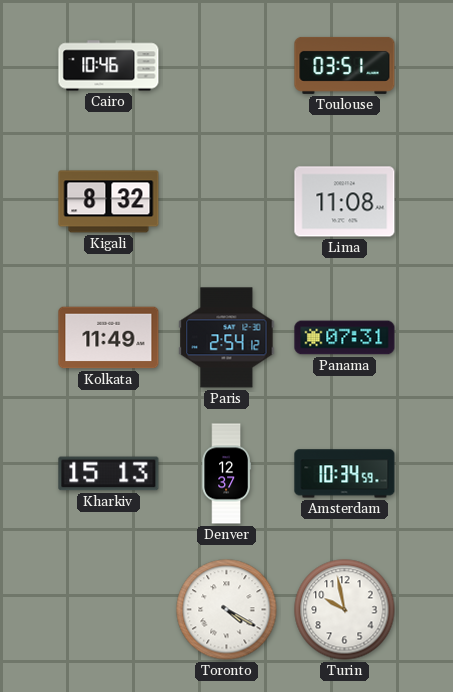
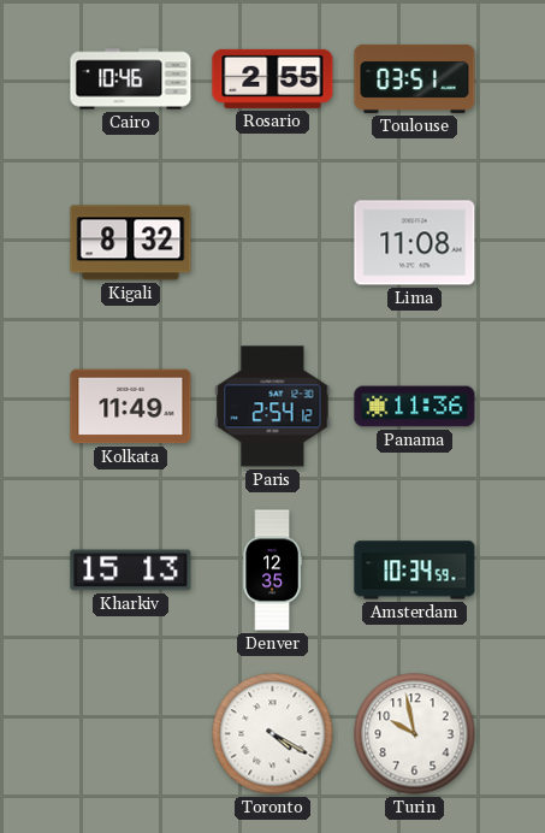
Rosario: none -> 2:55
Panama: 07:31 -> 11:36
Denver: 12:37 -> 12:35
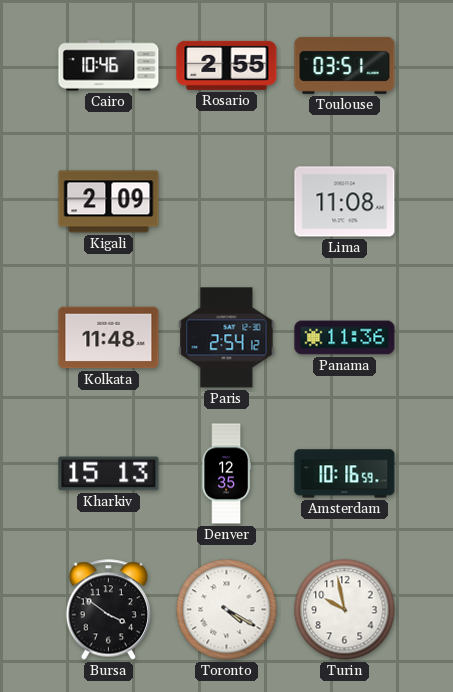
Kigali: 8:32 -> 2:09
Kolkata: 11:49 -> 11:48
Amsterdam: 10:34 -> 10:16
Bursa: none -> 3:51
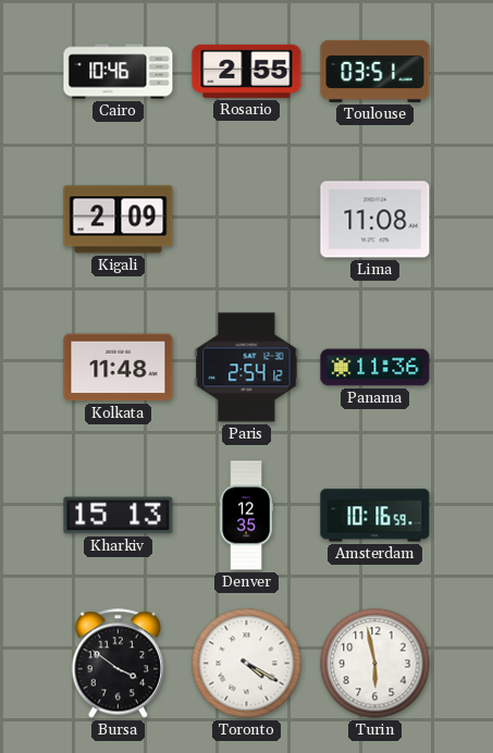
Turin: 9:58 -> 5:58
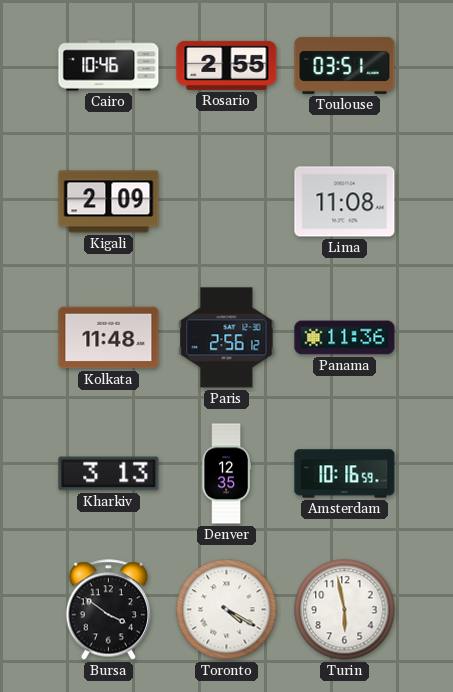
Paris: 2:54 -> 2:56
Kharkiv: 15:13 -> 3:13
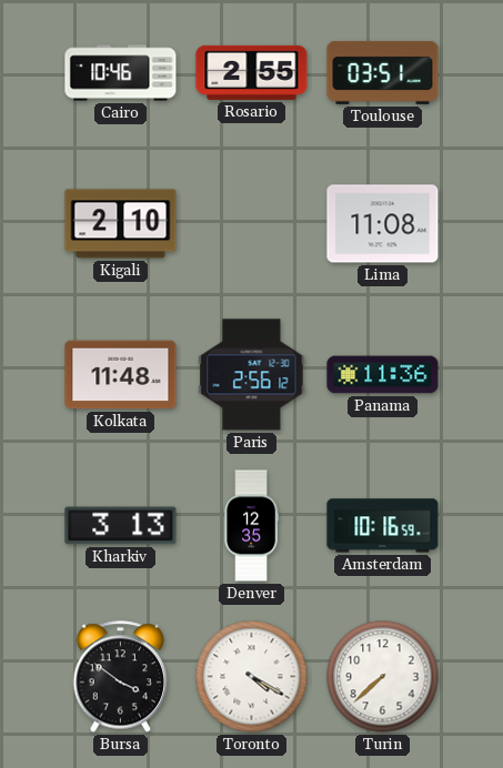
Kigali: 2:09 -> 2:10
Turin: 5:58 -> 7:38
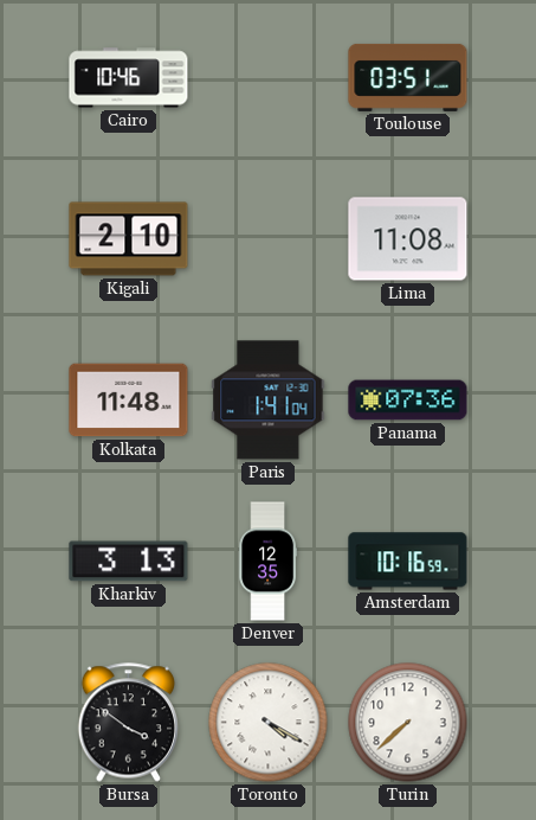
Rosario: 2:55 -> none
Paris: 2:56 -> 1:41
Panama: 11:36 -> 07:36
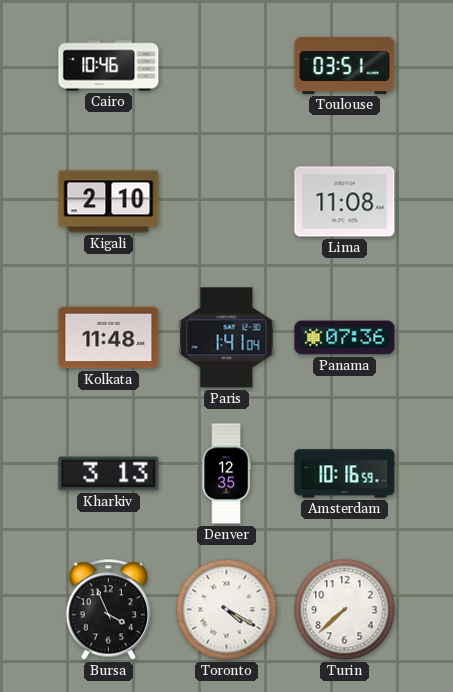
Bursa: 3:51 -> 3:56
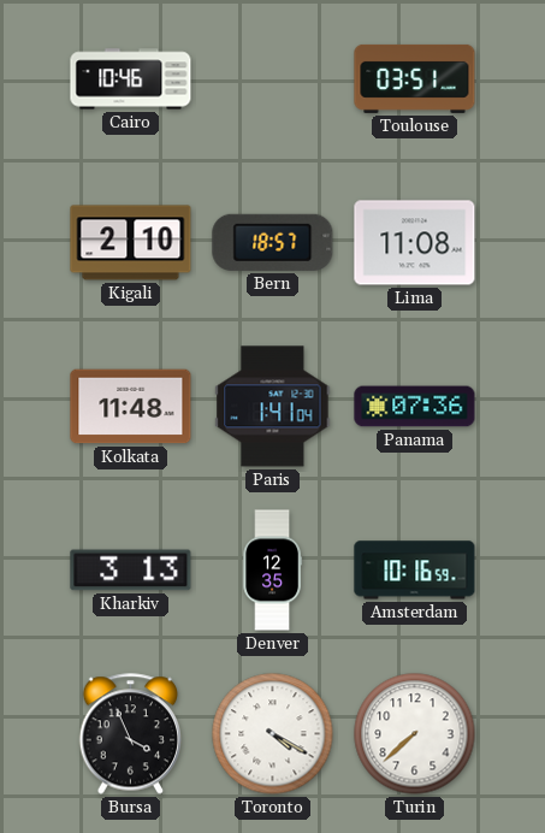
Bern: none -> 18:57
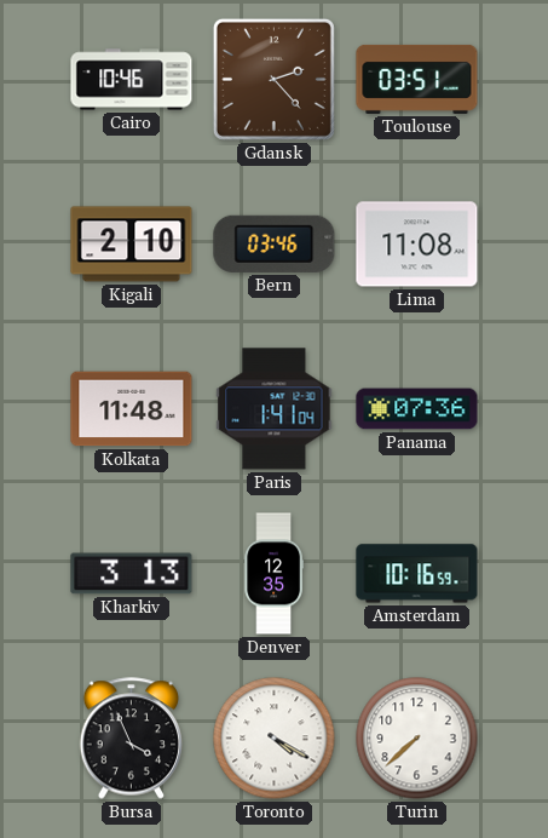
Gdansk: none -> 2:23
Bern: 18:57 -> 03:46
